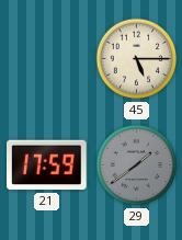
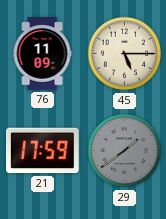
76: none -> 11:09
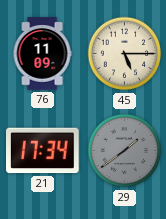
21: 17:59 -> 17:34
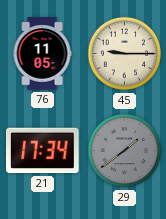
76: 11:09 -> 11:05
45: 5:15 -> 9:15
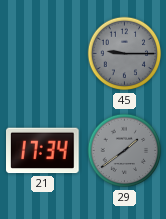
76: 11:05 -> none
45 dial: cream -> grey
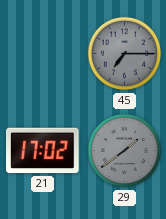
45: 9:15 -> 7:15
21: 17:34 -> 17:02
